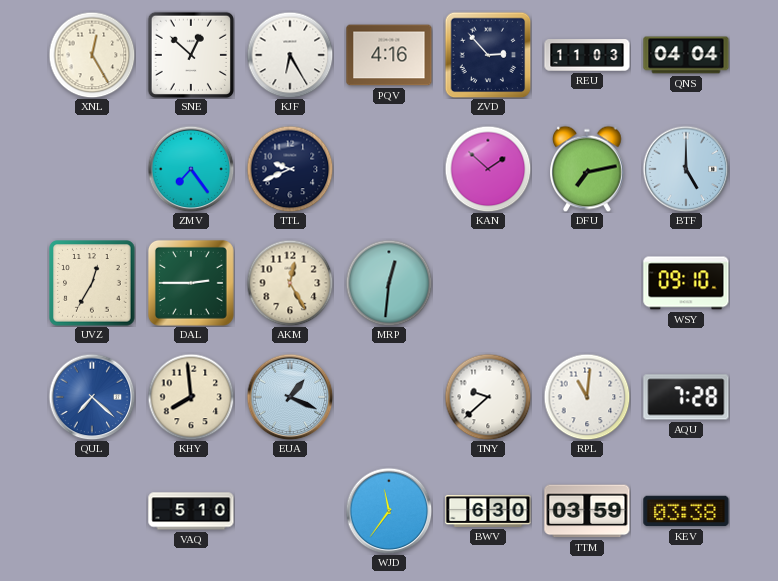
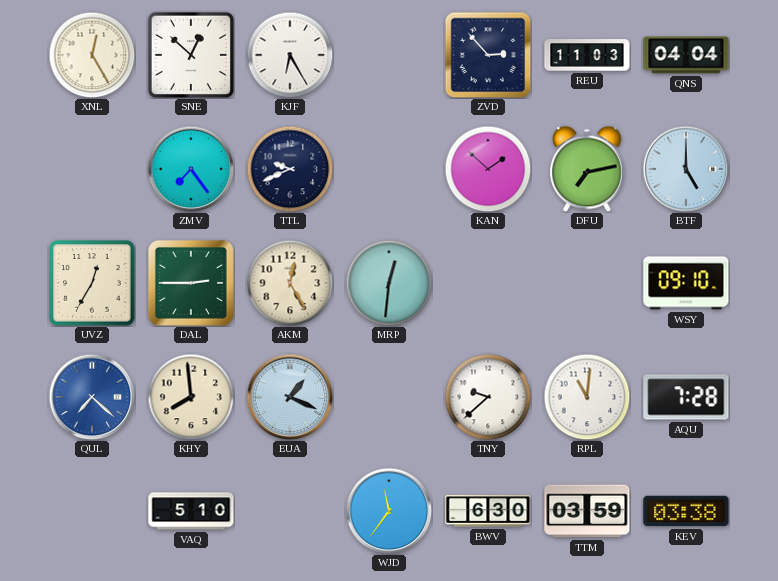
PQV: 4:16 -> none
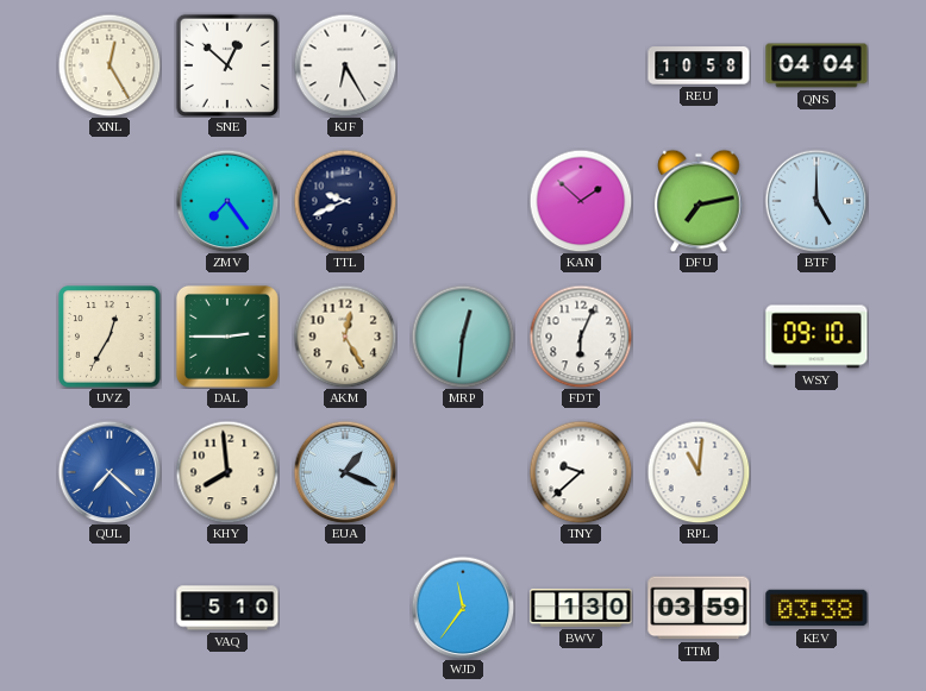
ZVD: 2:53 -> none
REU: 11:03 -> 10:58
FDT: none -> 6:04
AQU: 7:28 -> none
BWV: 6:30 -> 1:30
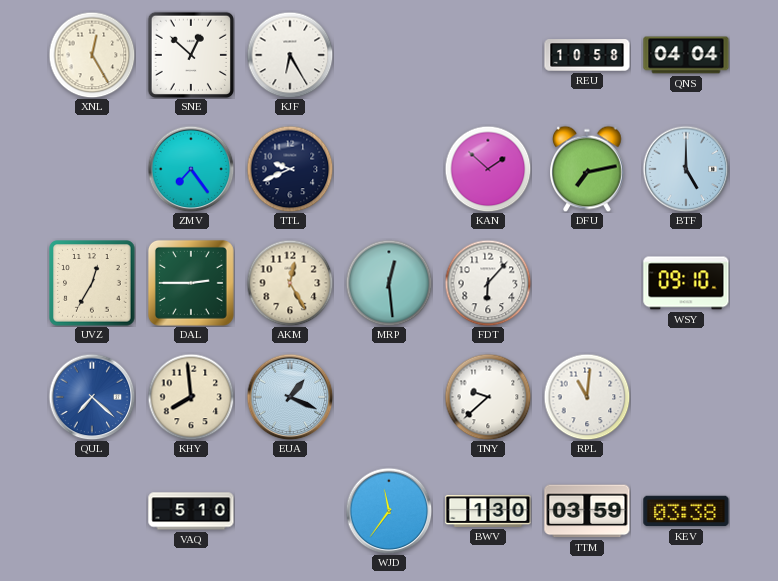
MRP: 12:31 -> 12:29
FDT: 6:04 -> 6:07
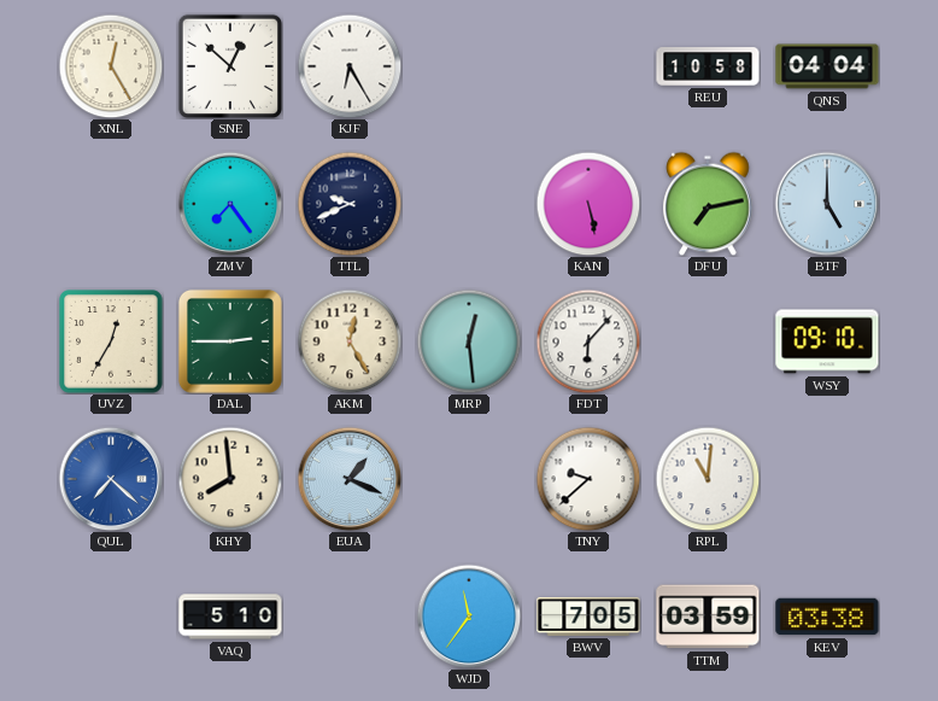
KAN: 1:52 -> 5:28
BWV: 1:30 -> 7:05
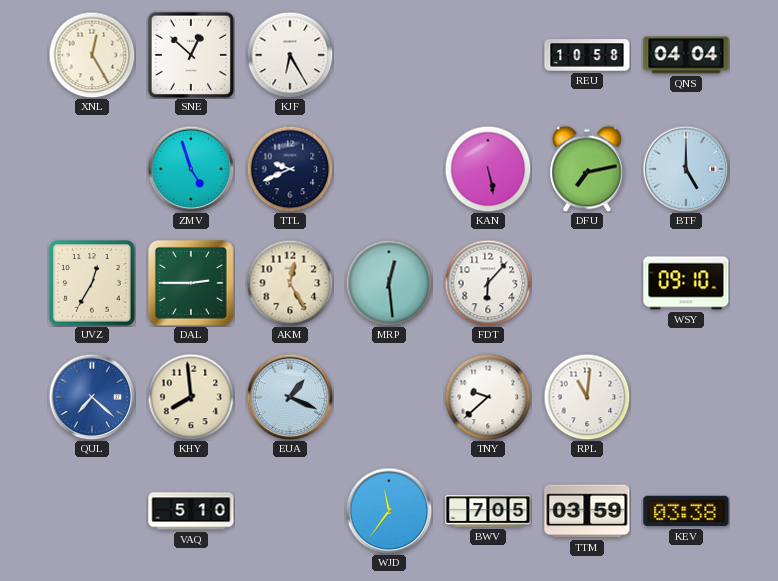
ZMV: 7:24 -> 4:57
